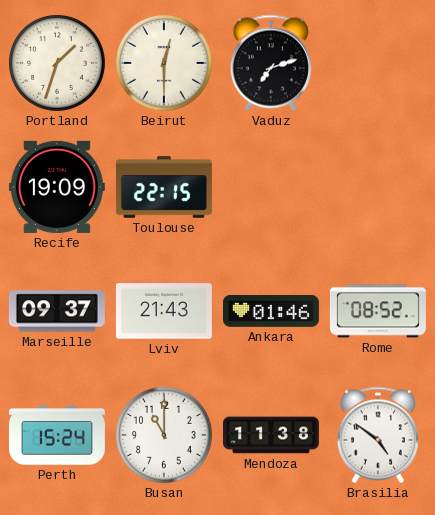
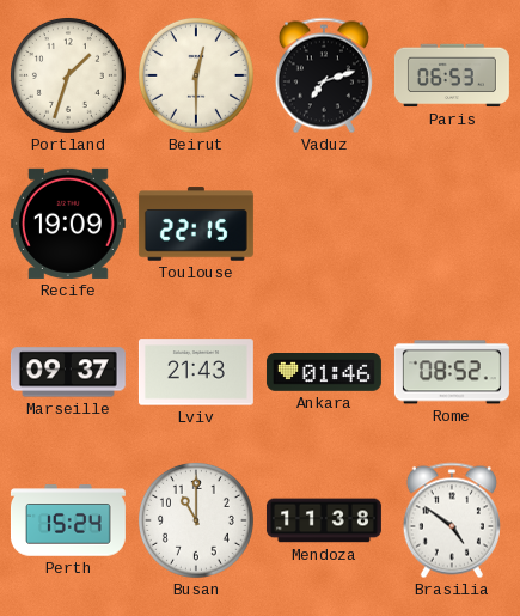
Paris: none -> 06:53
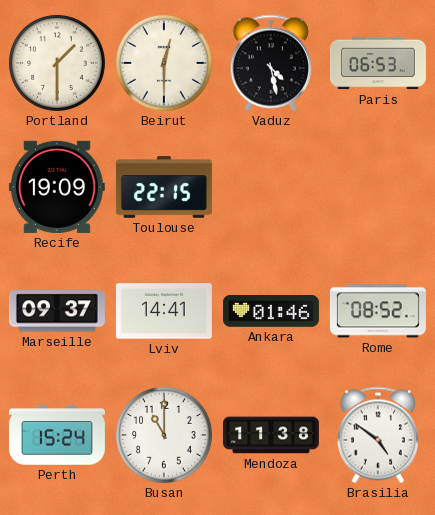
Portland: 1:33 -> 1:30
Vaduz: 7:12 -> 4:28
Lviv: 21:43 -> 14:41
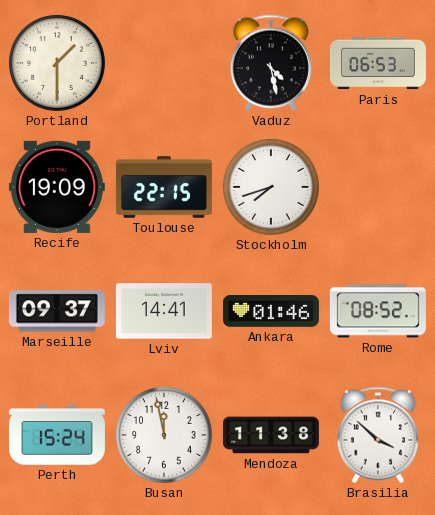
Beirut: 12:30 -> none
Stockholm: none -> 7:42
Busan: 11:00 -> 11:58
Brasilia: 4:51 -> 3:52
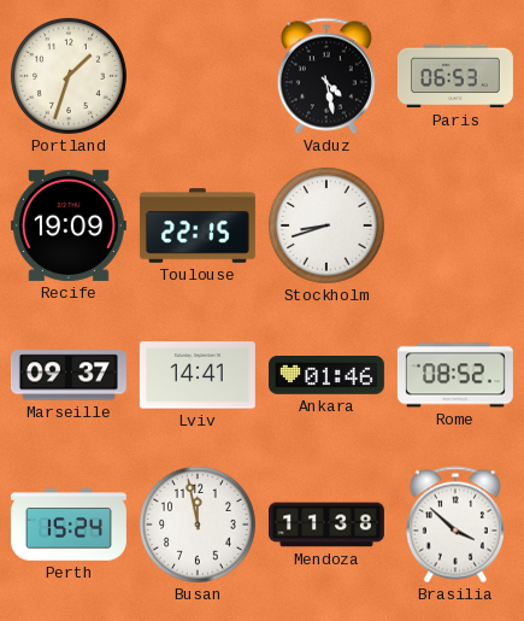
Portland: 1:30 -> 1:33
Stockholm: 7:42 -> 8:42
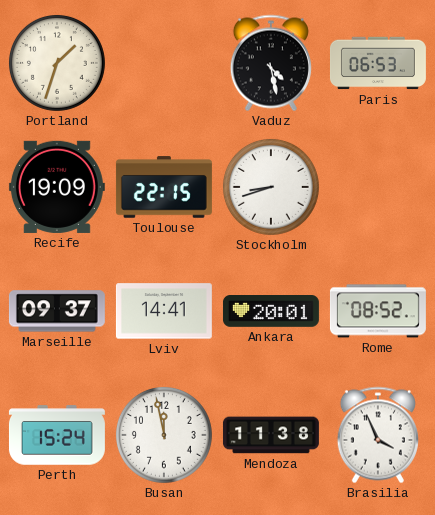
Ankara: 01:46 -> 20:01
Brasilia: 3:52 -> 3:56
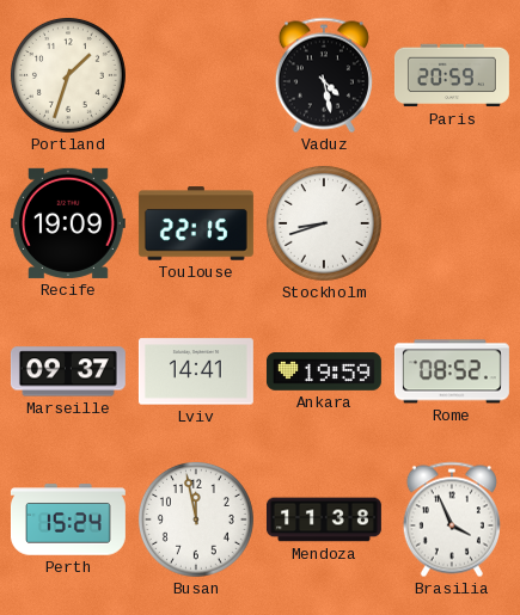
Paris: 06:53 -> 20:59
Ankara: 20:01 -> 19:59
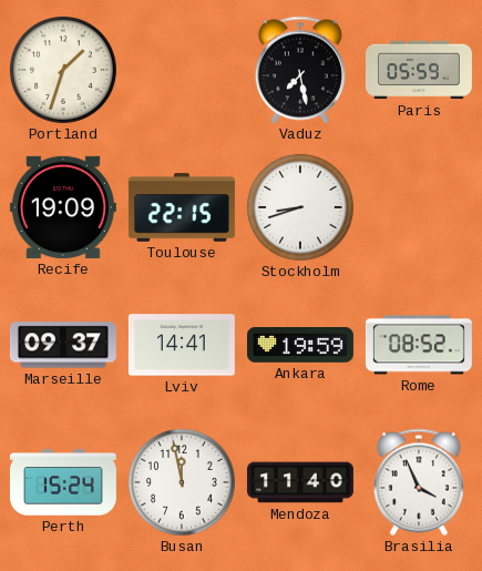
Vaduz: 4:28 -> 7:28
Paris: 20:59 -> 05:59
Mendoza: 11:38 -> 11:40
